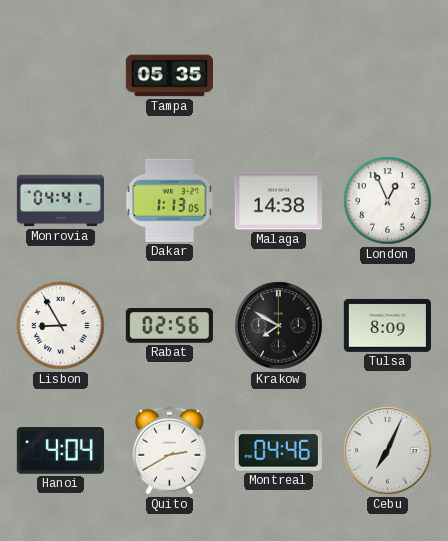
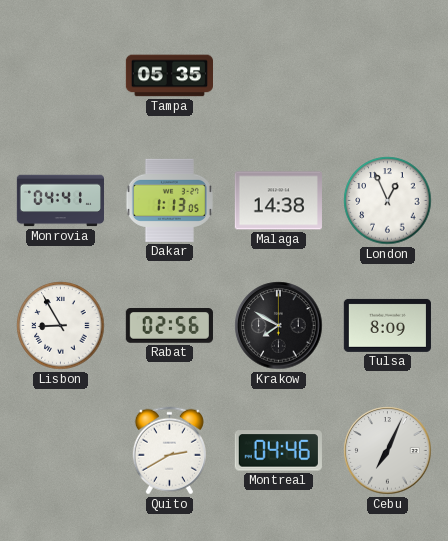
Hanoi: 4:04 -> none
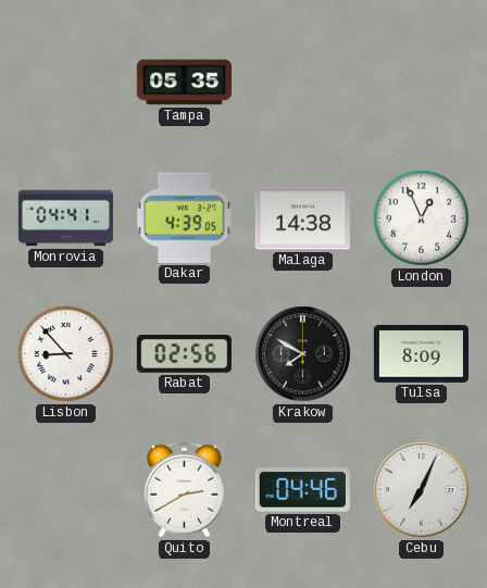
Dakar: 1:13 -> 4:39
Lisbon: 8:55 -> 8:53
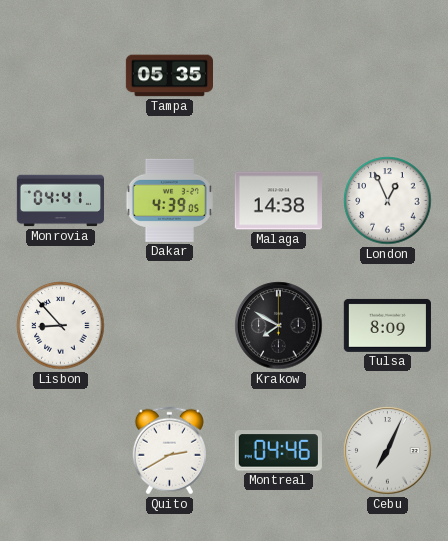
Rabat: 02:56 -> none
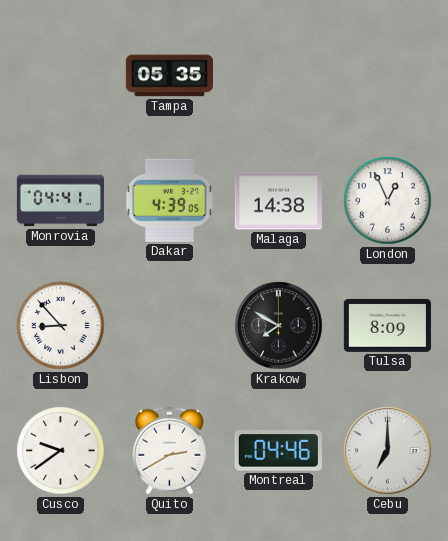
Cusco: none -> 9:39
Cebu: 7:04 -> 7:00
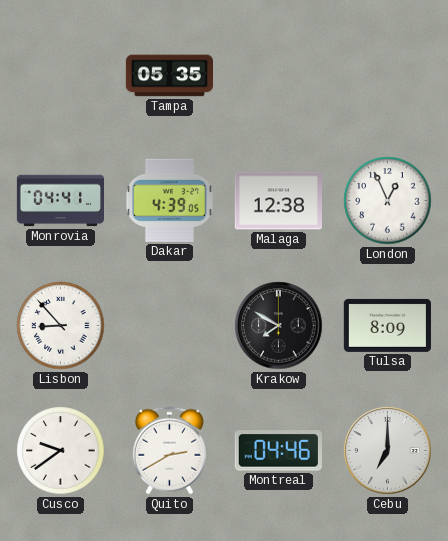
Malaga: 14:38 -> 12:38
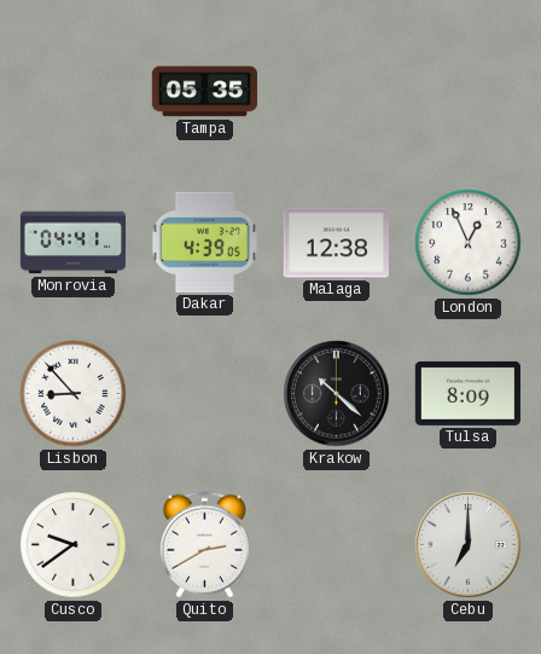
Krakow: 7:50 -> 10:22
Montreal: 04:46 -> none
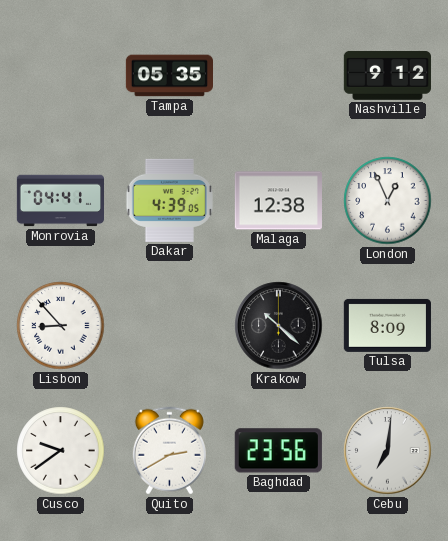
Nashville: none -> 9:12
Baghdad: none -> 23:56
Cebu: 7:00 -> 7:01
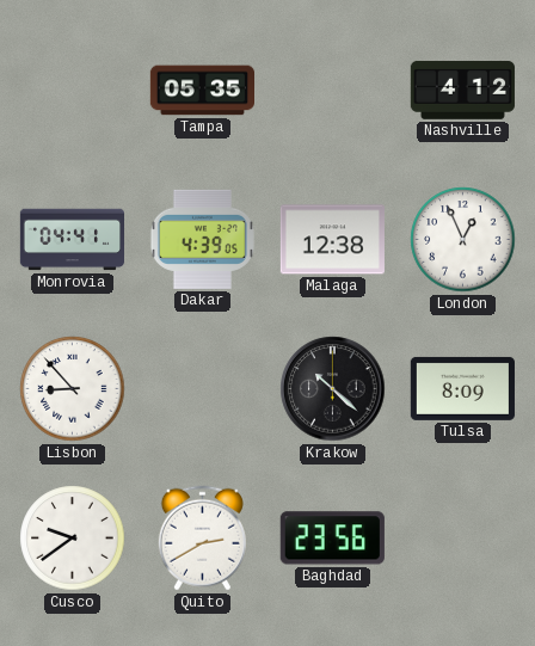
Nashville: 9:12 -> 4:12
Cebu: 7:01 -> none
